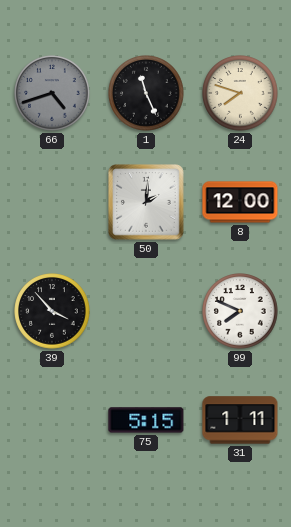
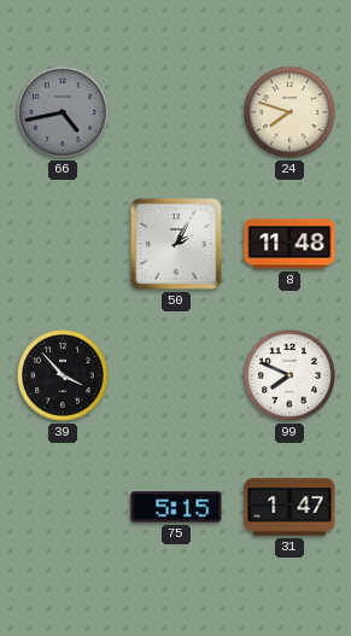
66: 4:42 -> 4:43
1: 11:26 -> none
50: 2:01 -> 2:05
8: 12:00 -> 11:48
31: 1:11 -> 1:47
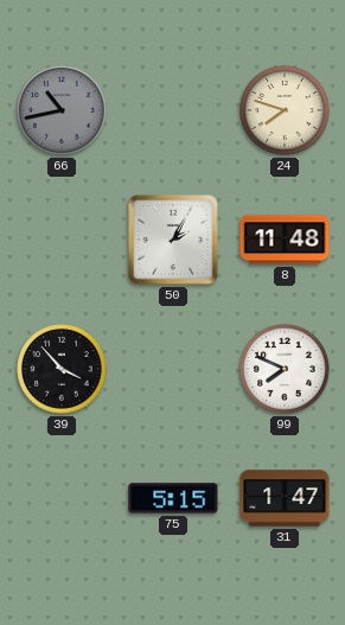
66: 4:43 -> 10:43
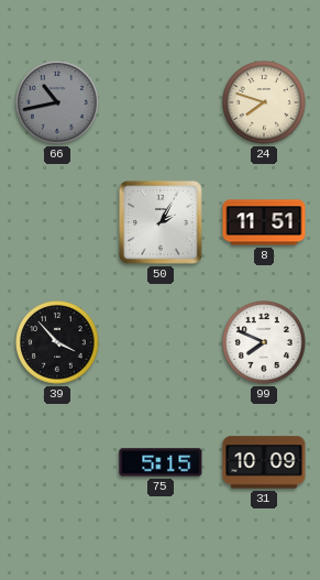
8: 11:48 -> 11:51
31: 1:47 -> 10:09
